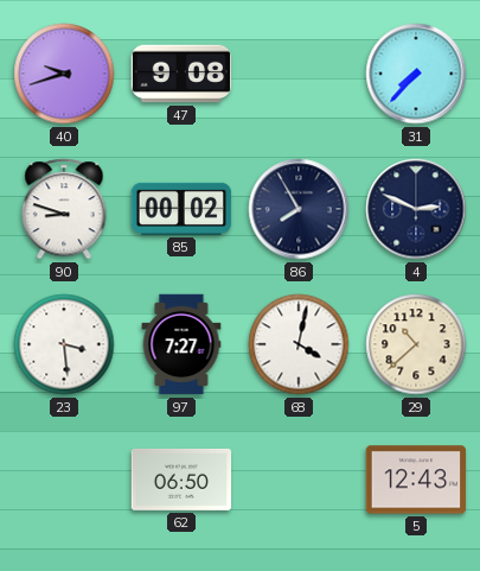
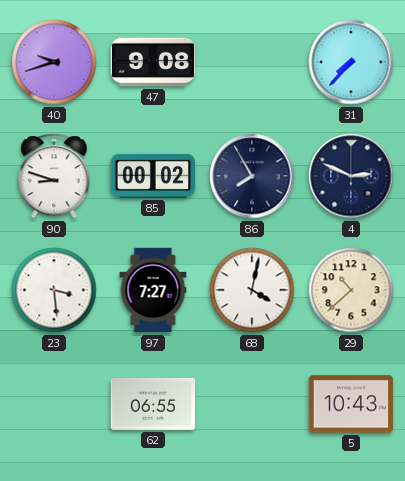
62: 06:50 -> 06:55
5: 12:43 -> 10:43
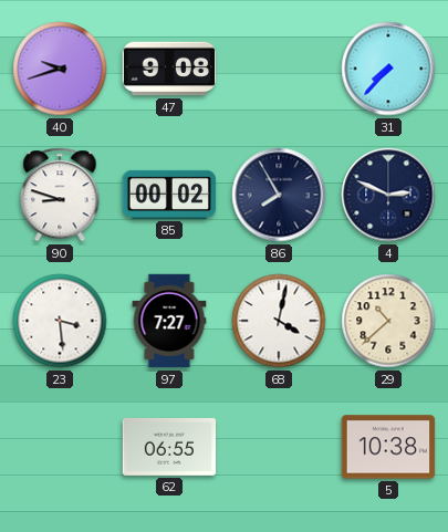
5: 10:43 -> 10:38
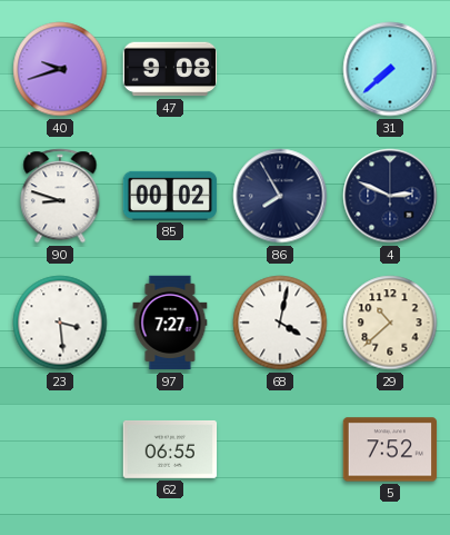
31: 7:37 -> 7:38
5: 10:38 -> 7:52
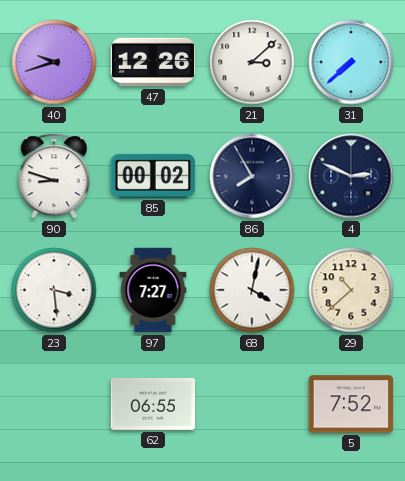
47: 9:08 -> 12:26
21: none -> 3:08
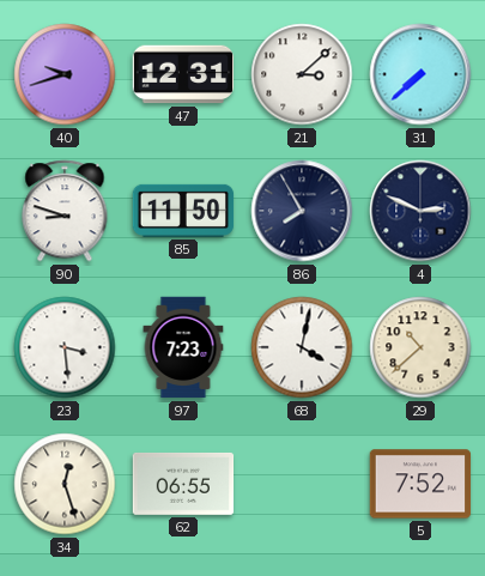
47: 12:26 -> 12:31
85: 00:02 -> 11:50
97: 7:27 -> 7:23
34: none -> 12:27
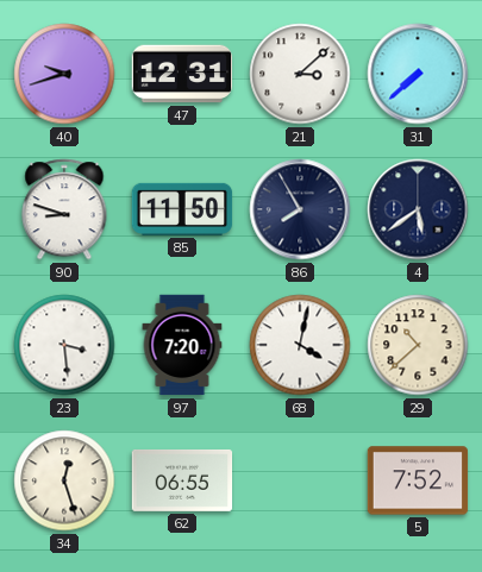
4: 2:49 -> 5:39
97: 7:23 -> 7:20
